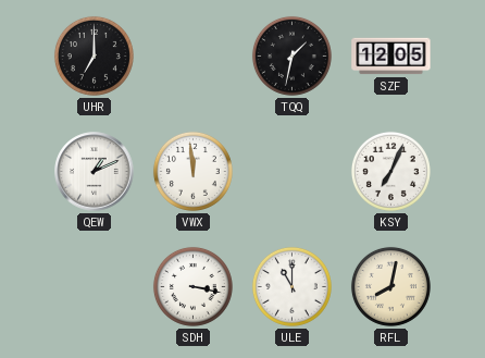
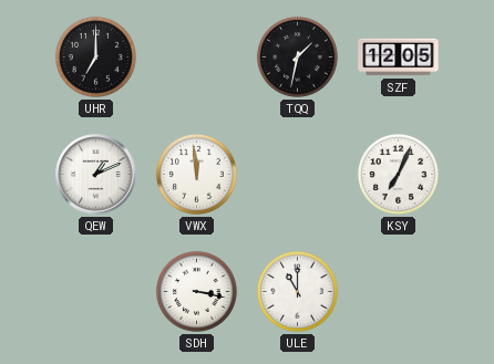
RFL: 8:02 -> none
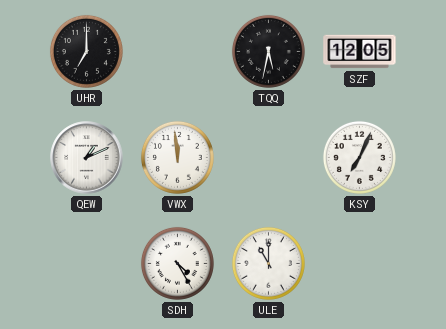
TQQ: 1:32 -> 5:32
SDH: 3:17 -> 4:25
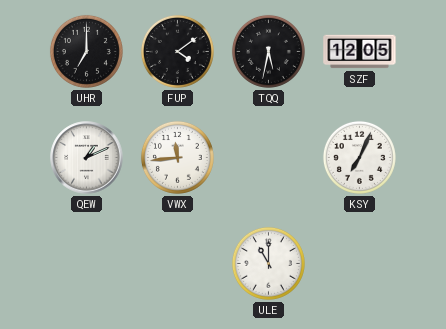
FUP: none -> 4:09
VWX: 11:59 -> 11:44
SDH: 4:25 -> none
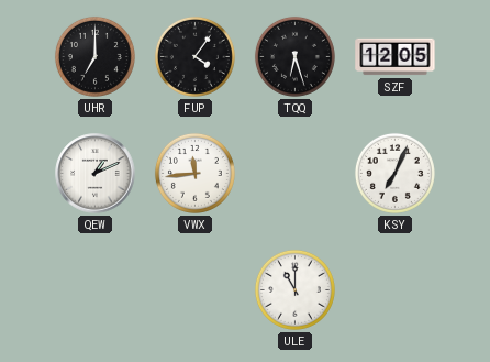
FUP: 4:09 -> 4:06
TQQ: 5:32 -> 6:27
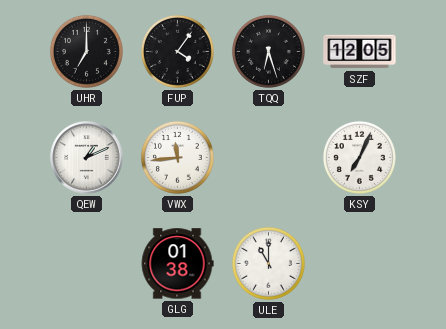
GLG: none -> 01:38
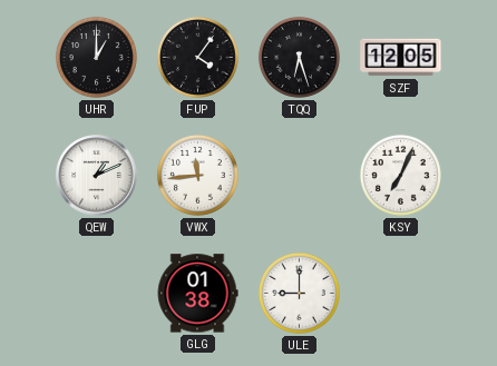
UHR: 7:00 -> 1:00
ULE: 11:00 -> 9:00
